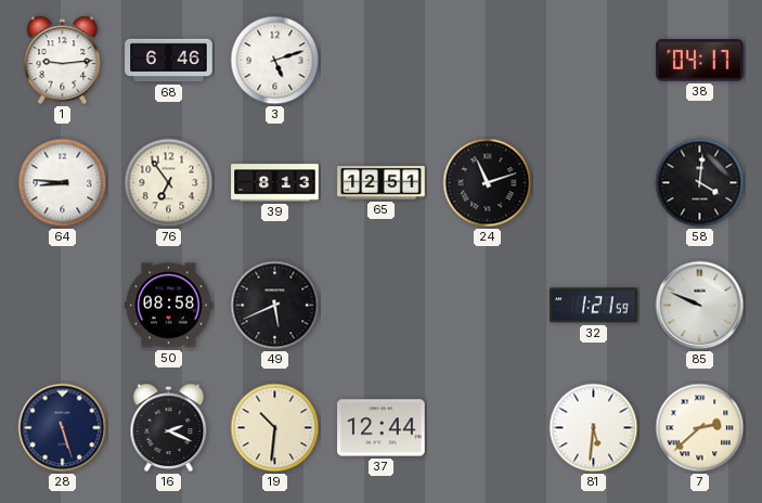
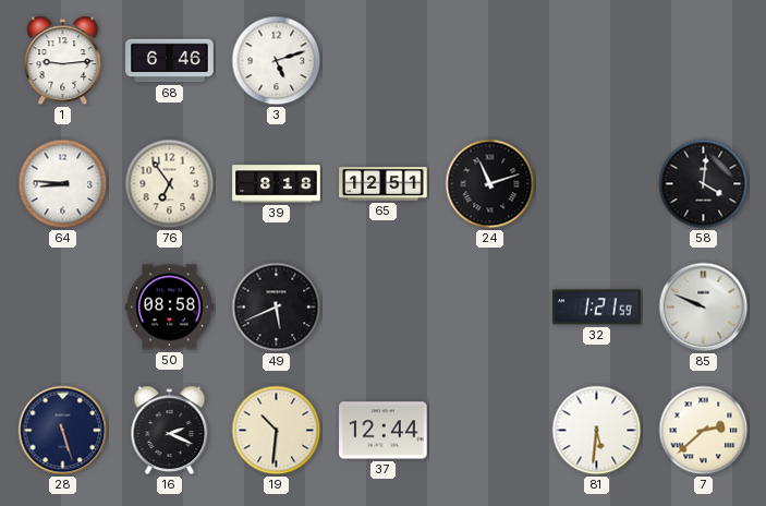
38: 04:17 -> none
39: 8:13 -> 8:18
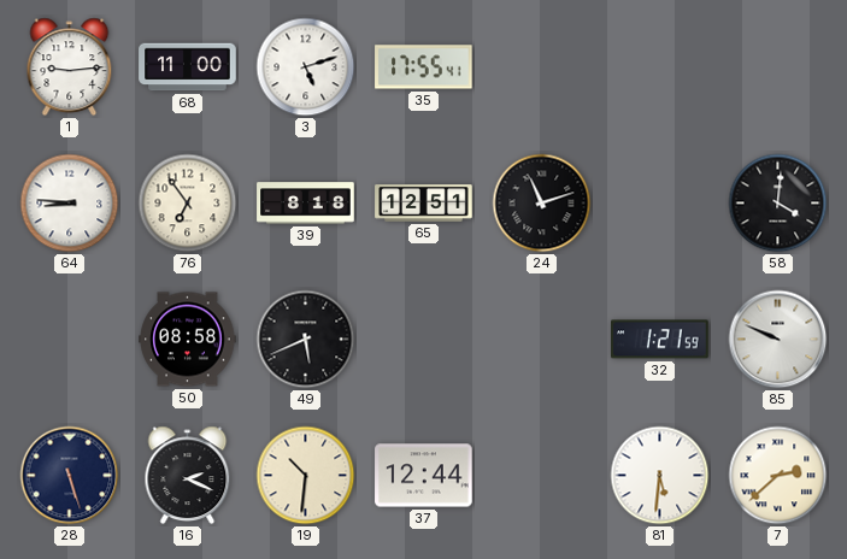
68: 6:46 -> 11:00
35: none -> 17:55
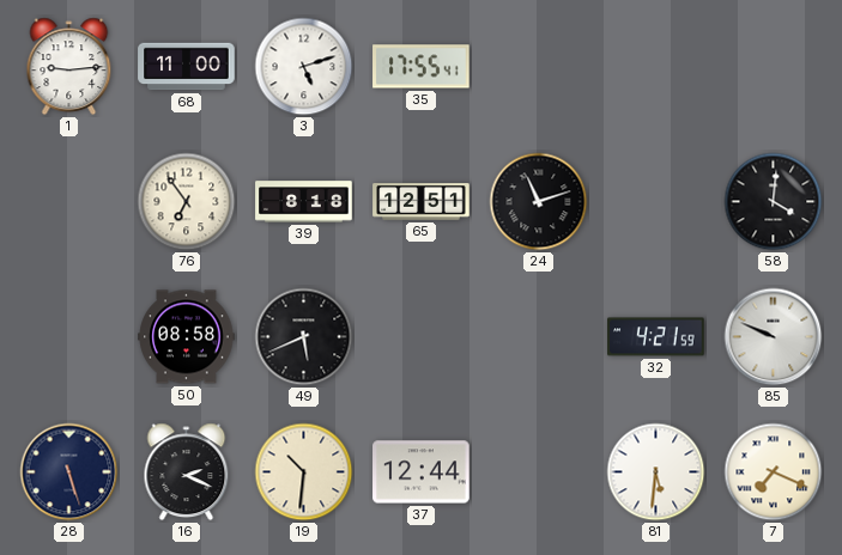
64: 8:46 -> none
32: 1:21 -> 4:21
7: 2:38 -> 7:19
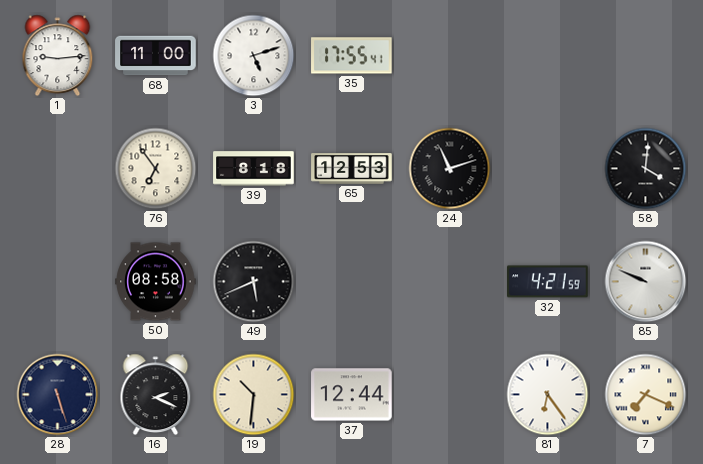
65: 12:51 -> 12:53
81: 5:31 -> 6:24
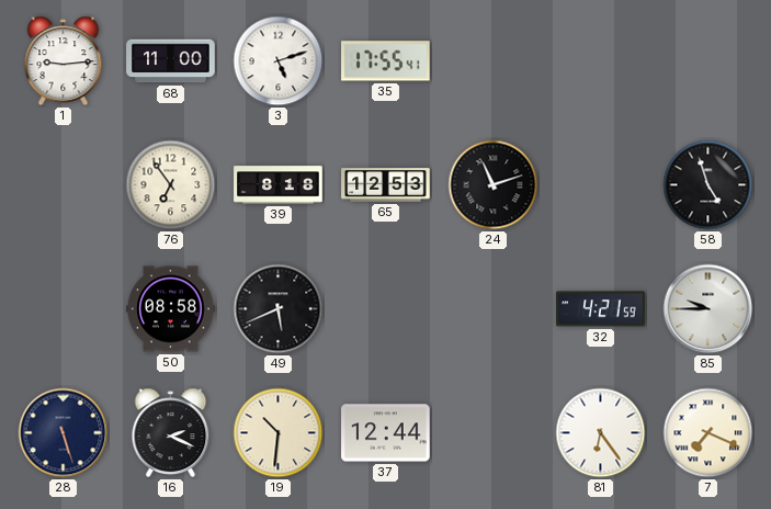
58: 4:01 -> 4:57
85: 9:49 -> 9:45
